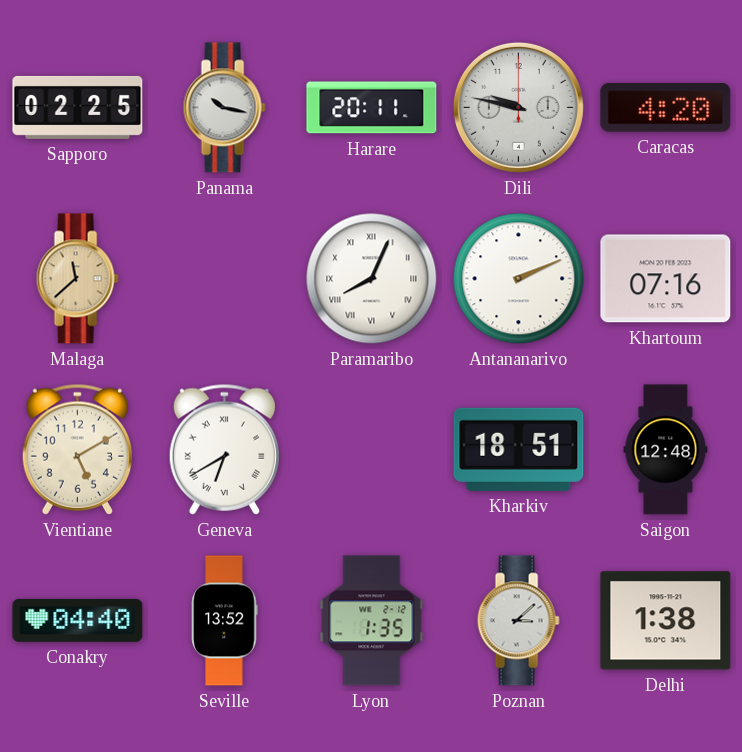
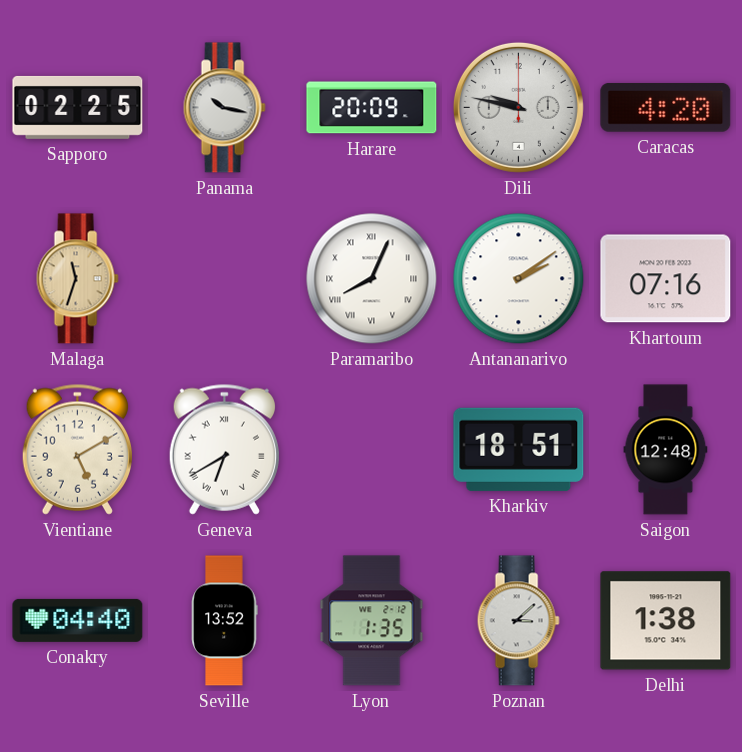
Harare: 20:11 -> 20:09
Malaga: 11:38 -> 11:33
Antananarivo: 2:11 -> 2:09
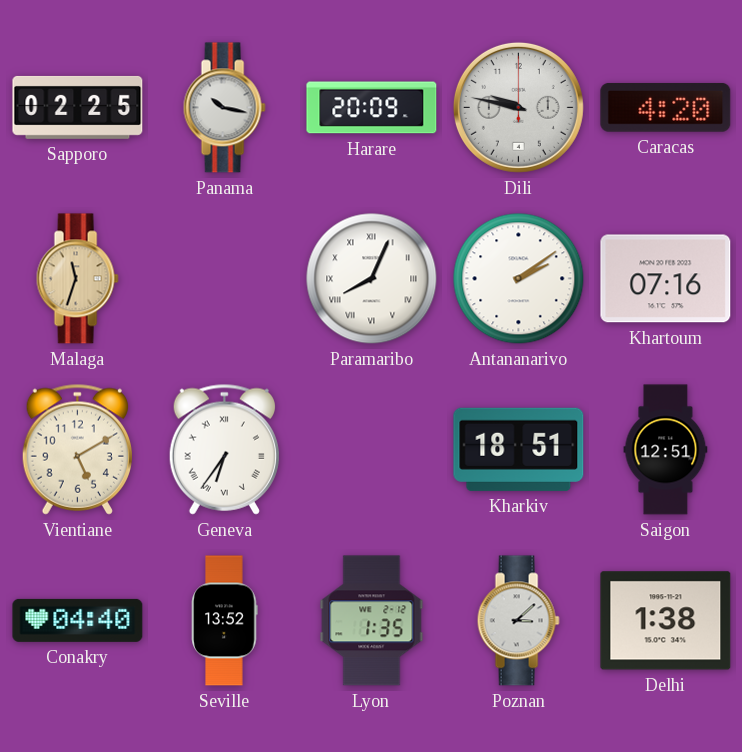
Geneva: 6:40 -> 6:36
Saigon: 12:48 -> 12:51
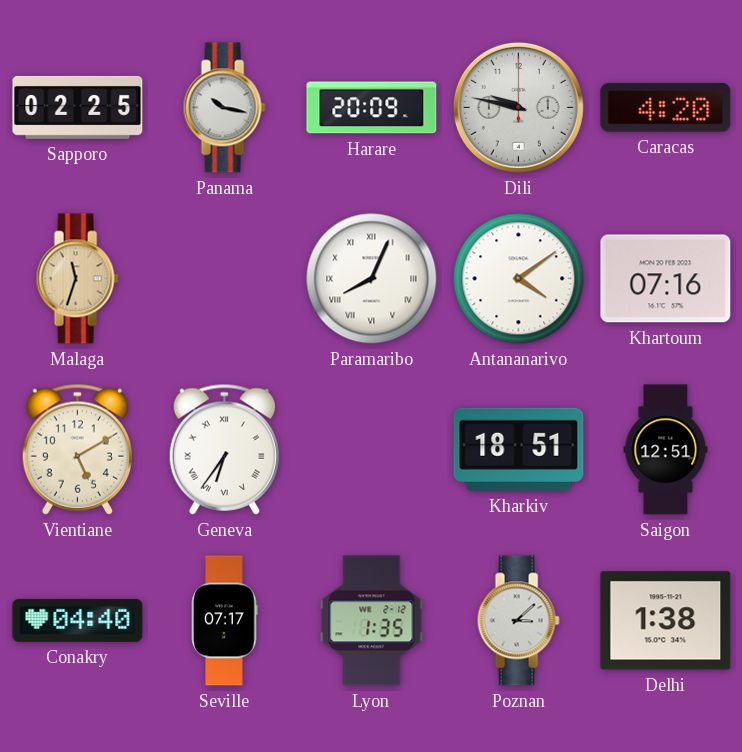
Antananarivo: 2:09 -> 4:09
Seville: 13:52 -> 07:17
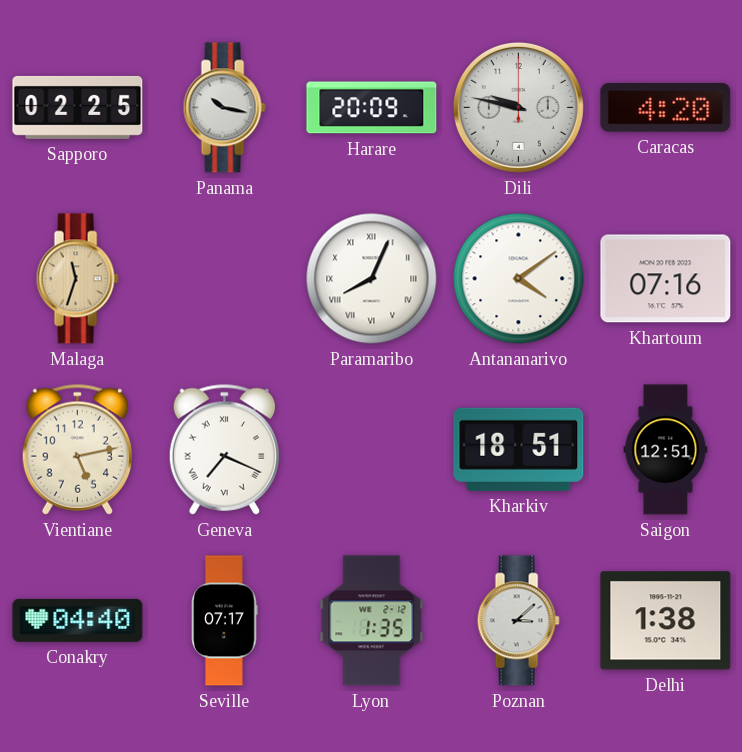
Vientiane: 5:10 -> 5:13
Geneva: 6:36 -> 7:19
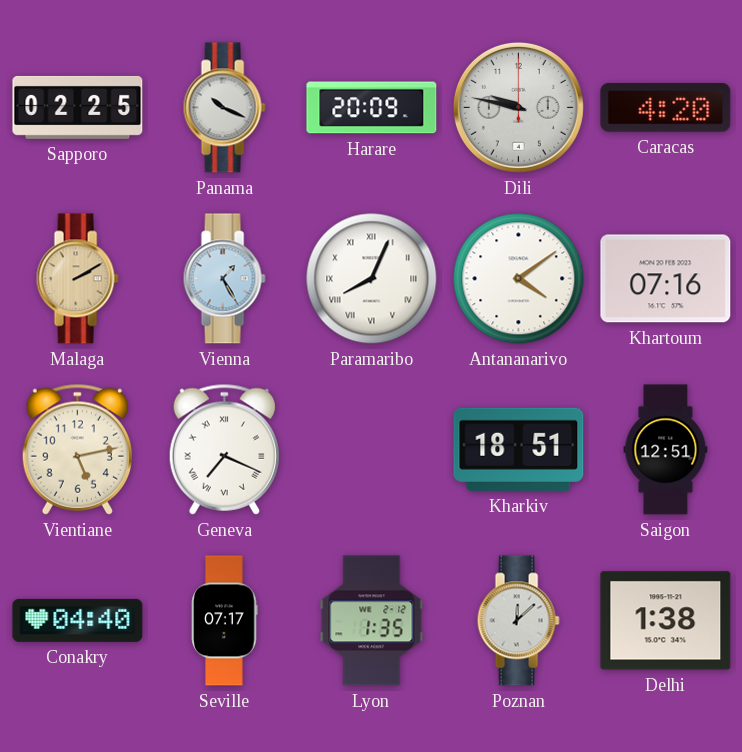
Panama: 10:17 -> 10:19
Malaga: 11:33 -> 2:10
Vienna: none -> 1:25
Poznan: 3:08 -> 12:08
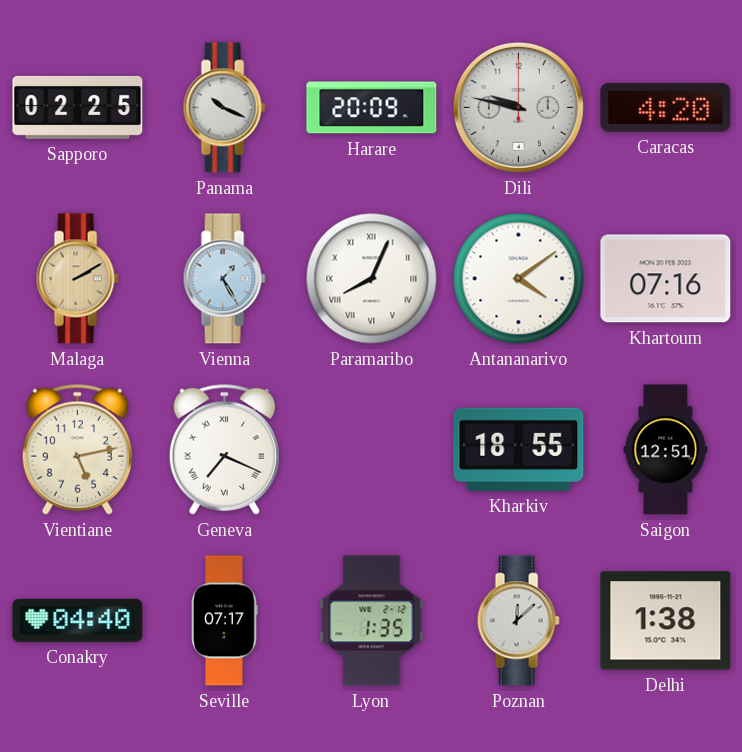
Kharkiv: 18:51 -> 18:55
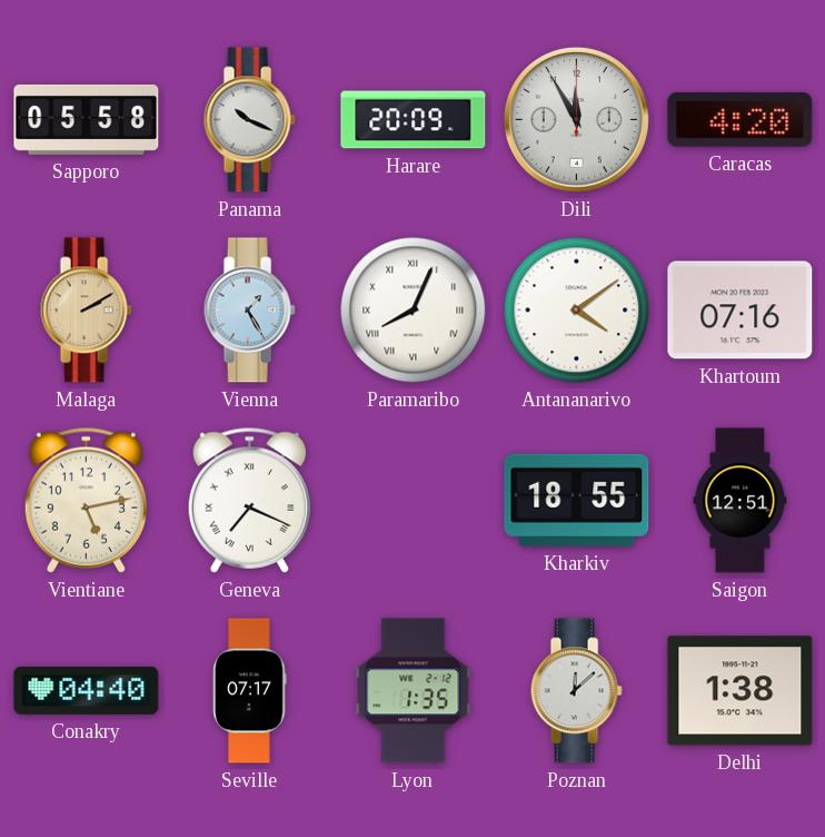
Sapporo: 02:25 -> 05:58
Dili: 9:47 -> 11:55
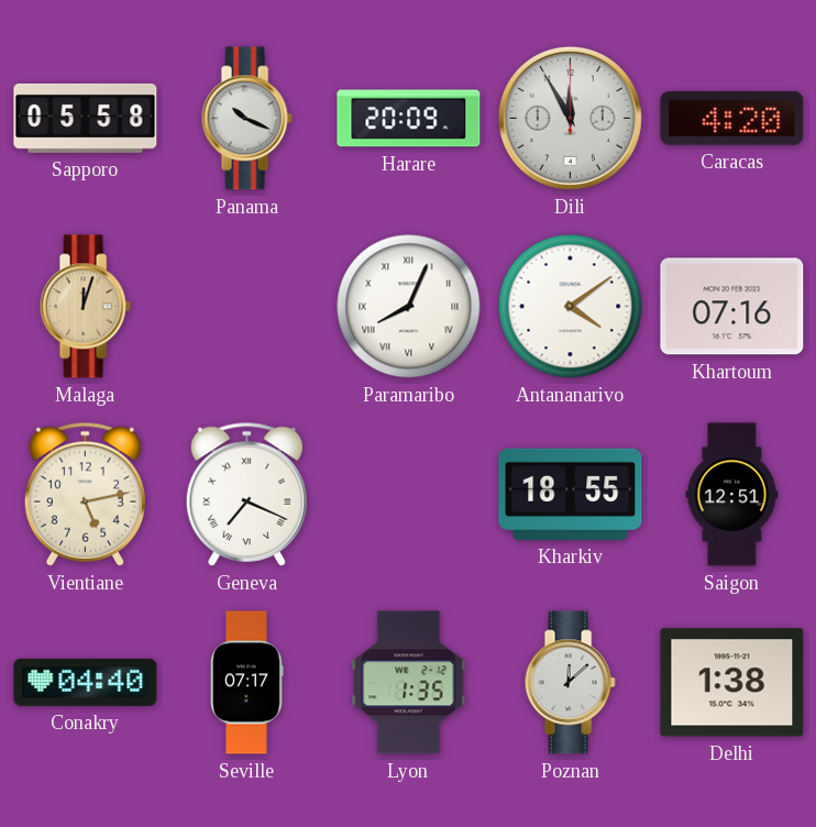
Malaga: 2:10 -> 12:03
Vienna: 1:25 -> none
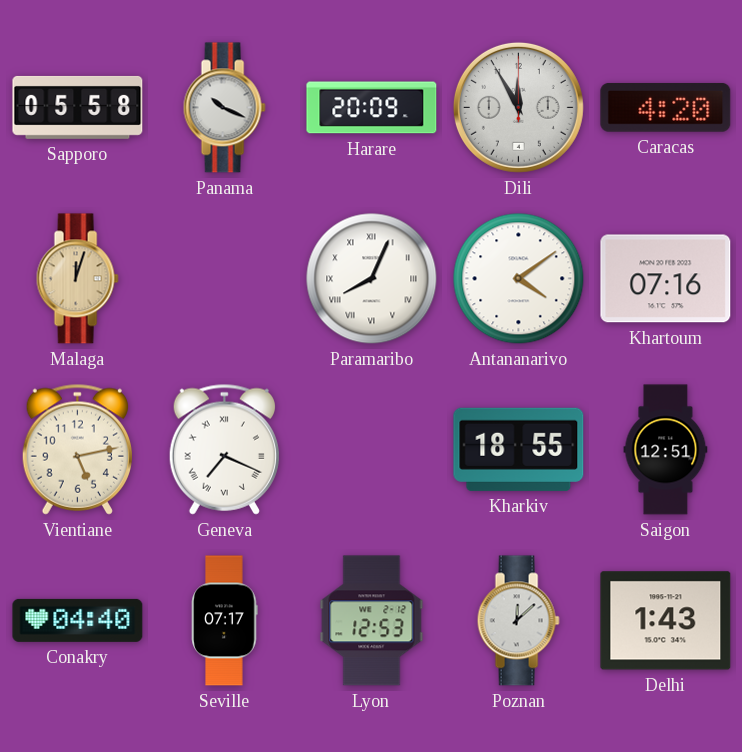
Lyon: 1:35 -> 12:53
Delhi: 1:38 -> 1:43
